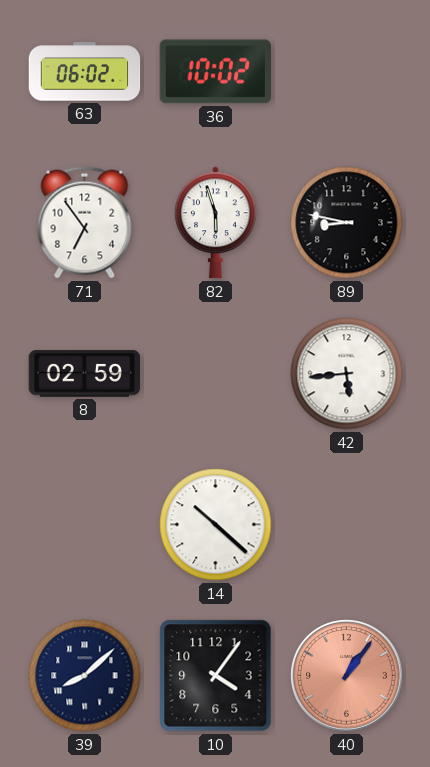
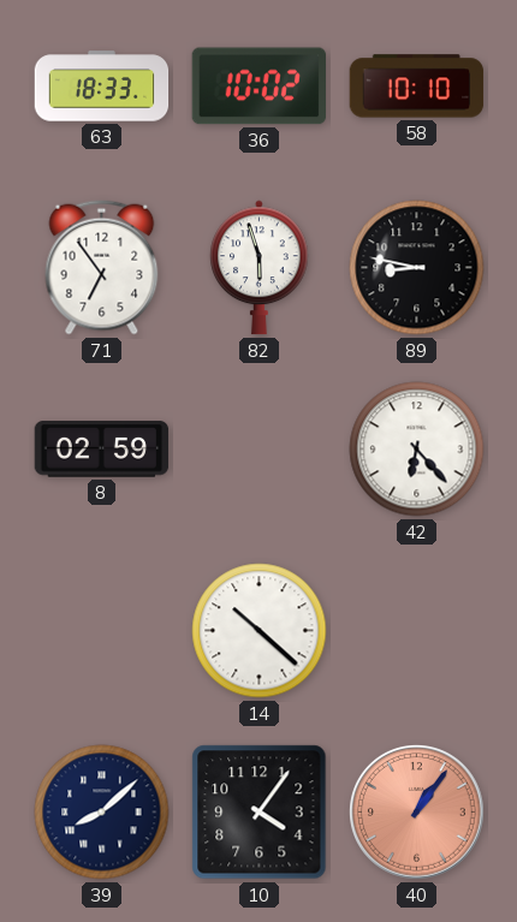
63: 06:02 -> 18:33
58: none -> 10:10
42: 5:44 -> 6:23
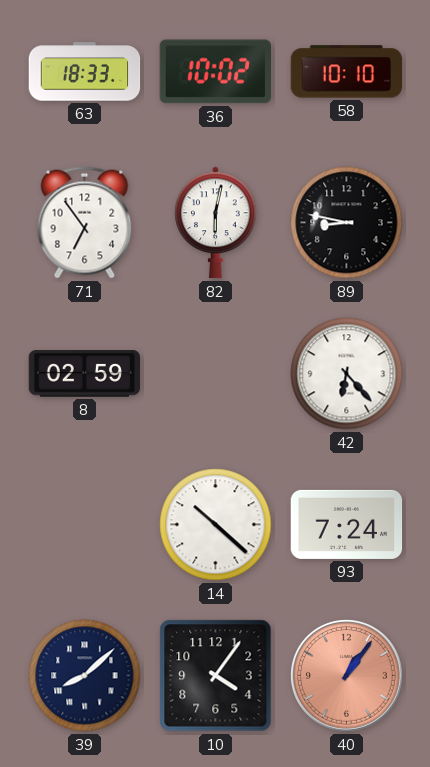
82: 5:57 -> 6:02
93: none -> 7:24
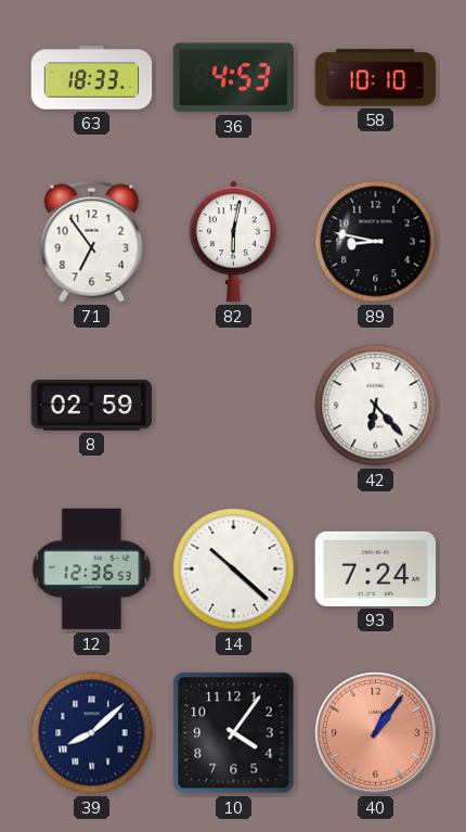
36: 10:02 -> 4:53
12: none -> 12:36
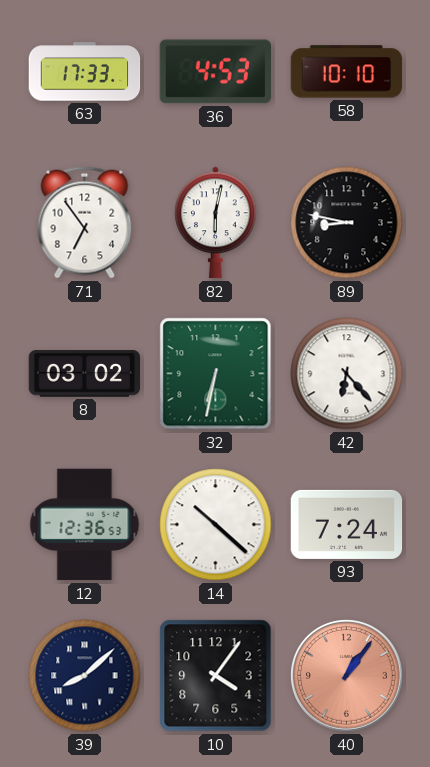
63: 18:33 -> 17:33
8: 02:59 -> 03:02
32: none -> 6:32
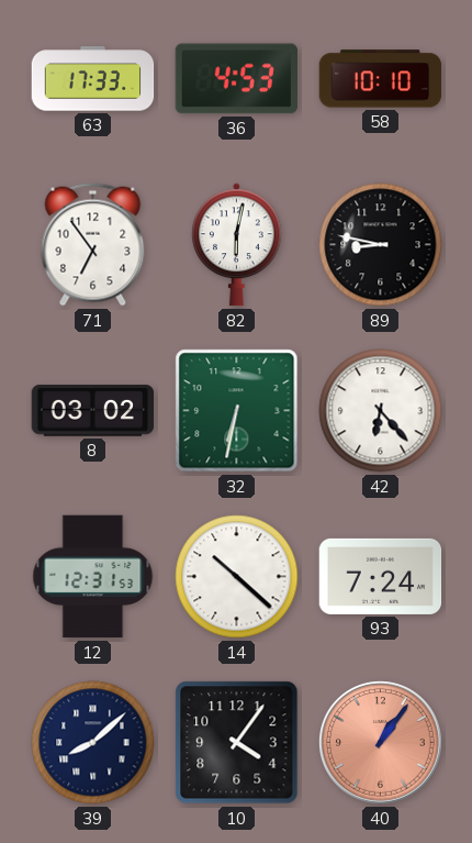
12: 12:36 -> 12:31
